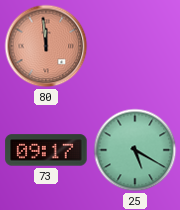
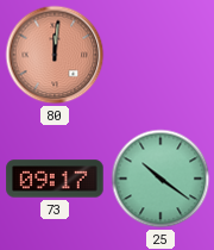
80: 11:59 -> 12:01
25: 5:20 -> 10:21
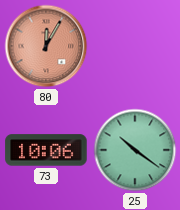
80: 12:01 -> 12:05
73: 09:17 -> 10:06
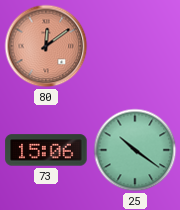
80: 12:05 -> 12:09
73: 10:06 -> 15:06
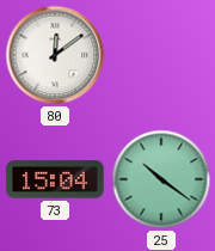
80 dial: salmon -> white
73: 15:06 -> 15:04
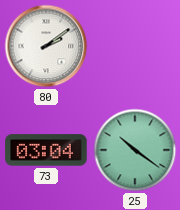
80: 12:09 -> 2:09
73: 15:04 -> 03:04
